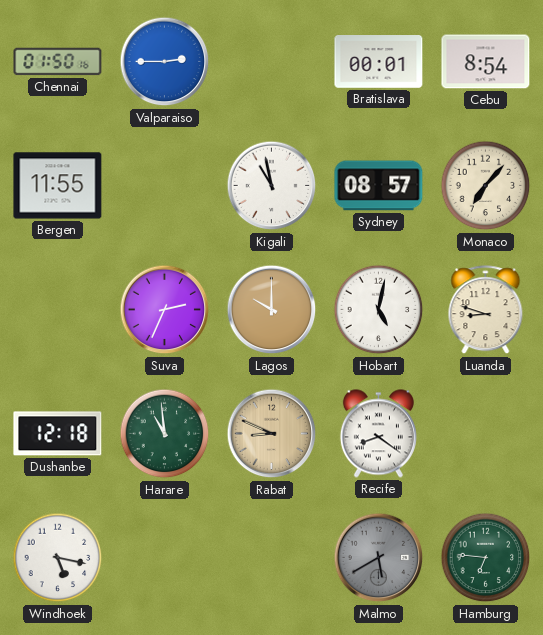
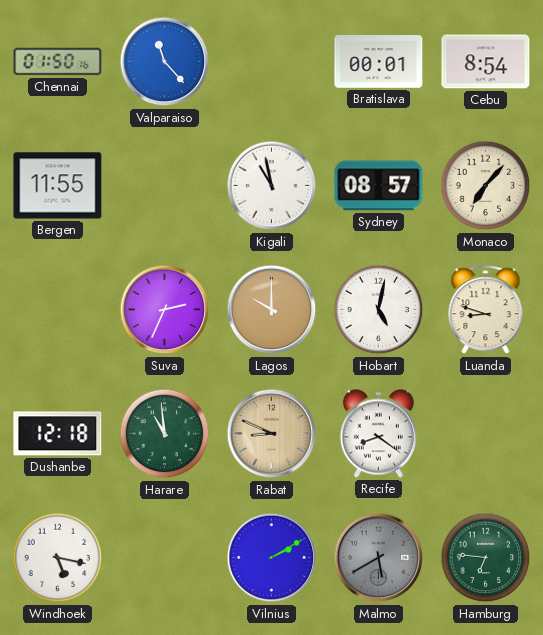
Valparaiso: 2:45 -> 11:23
Vilnius: none -> 2:10
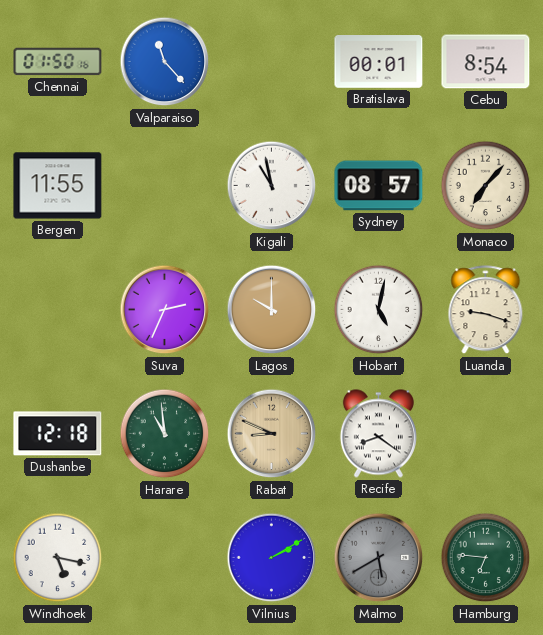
Luanda: 8:48 -> 9:18
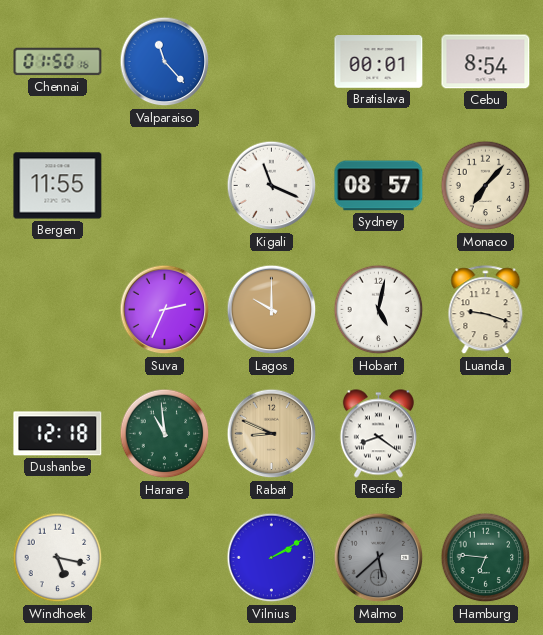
Kigali: 10:58 -> 11:19
Malmo: 5:40 -> 5:38
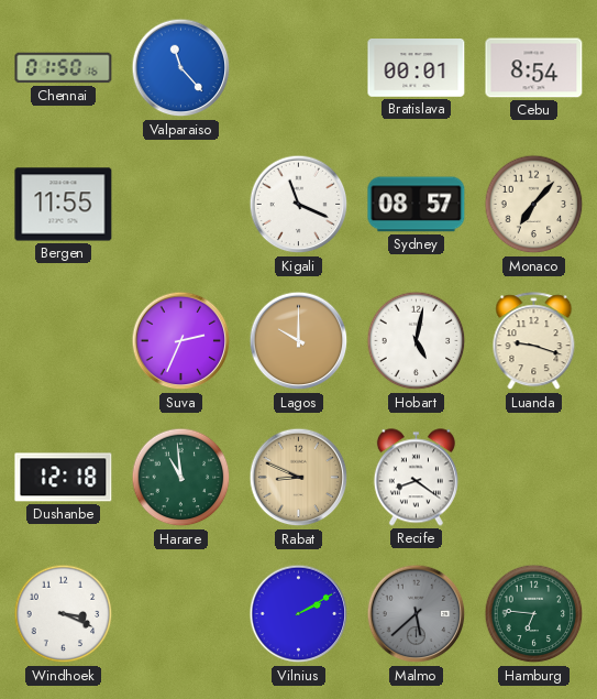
Windhoek: 5:17 -> 3:19
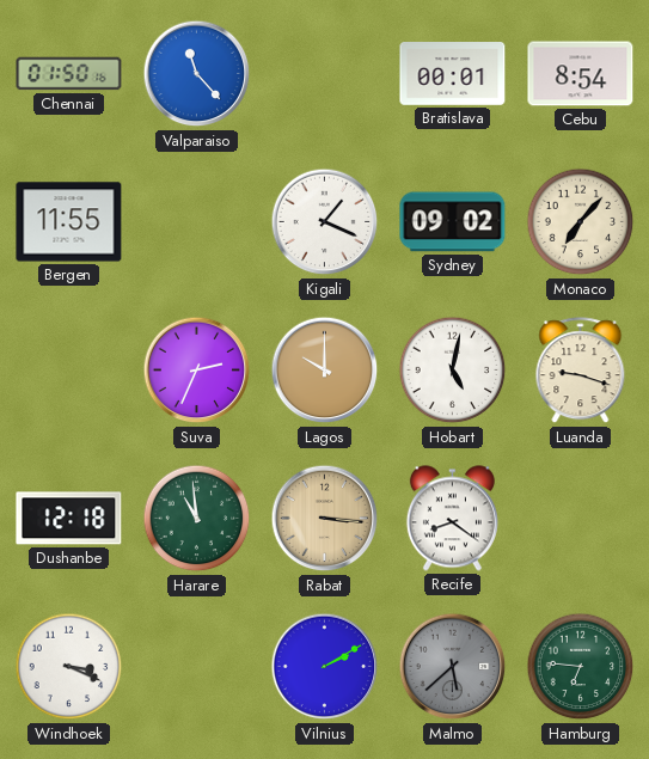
Kigali: 11:19 -> 1:19
Sydney: 08:57 -> 09:02
Rabat: 8:49 -> 3:16
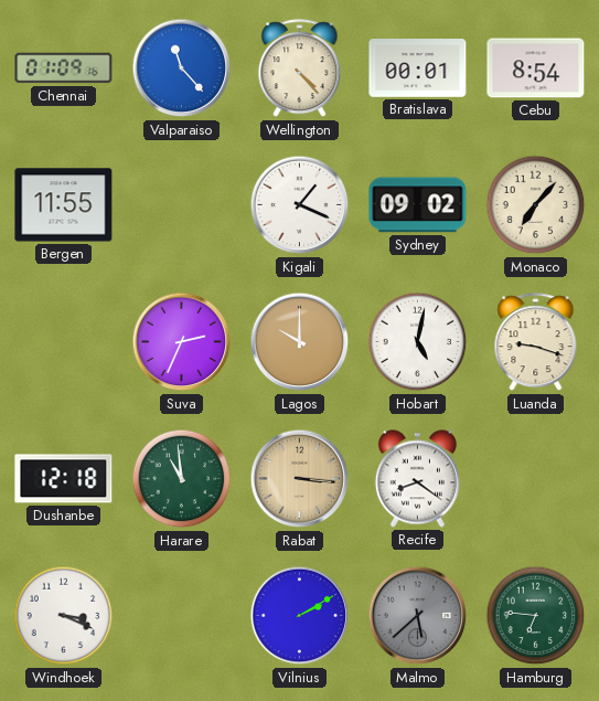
Chennai: 01:50 -> 01:09
Wellington: none -> 4:23
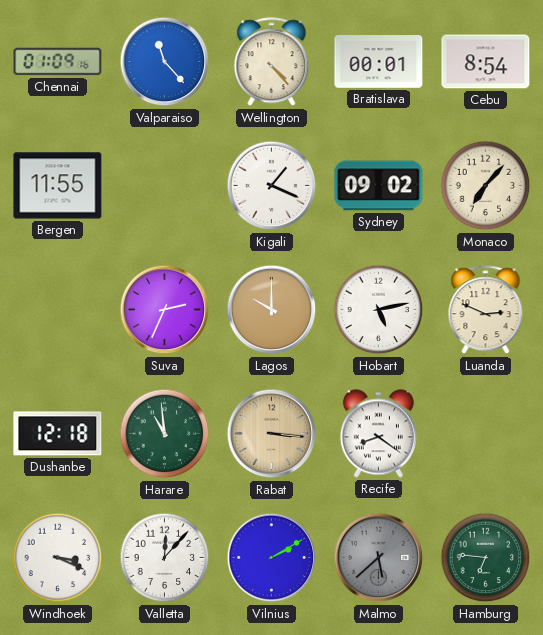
Hobart: 5:02 -> 5:13
Luanda: 9:18 -> 2:49
Valletta: none -> 12:07
